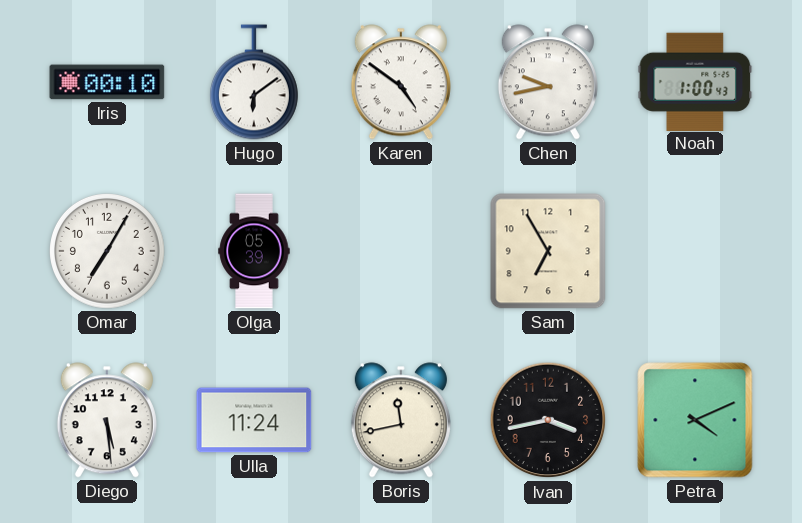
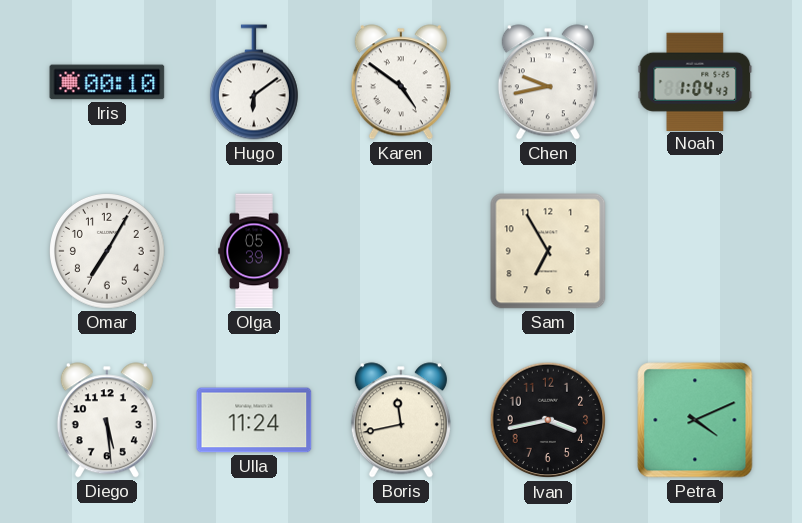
Noah: 1:00 -> 1:04
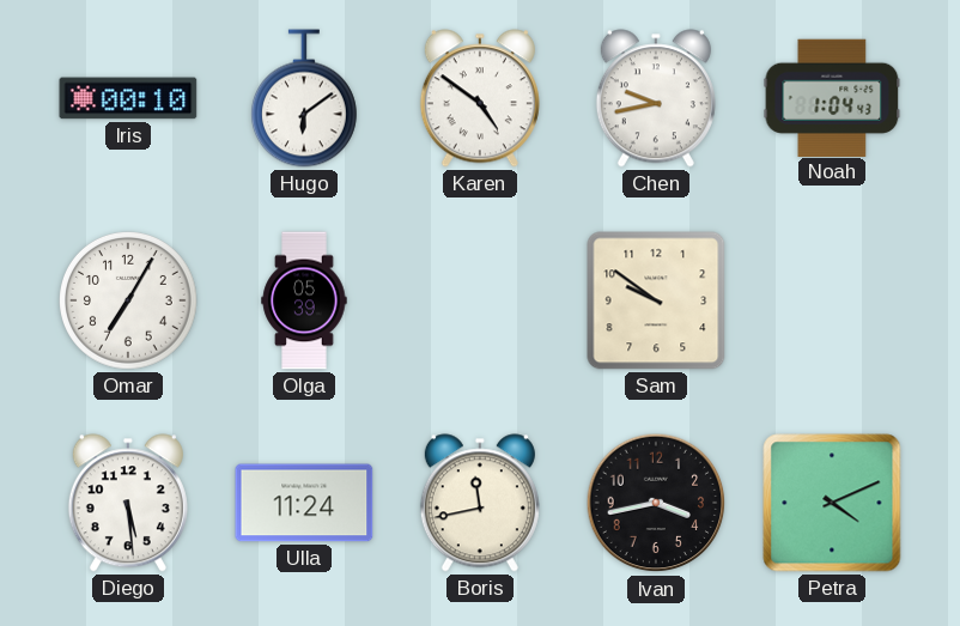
Sam: 6:55 -> 9:51
